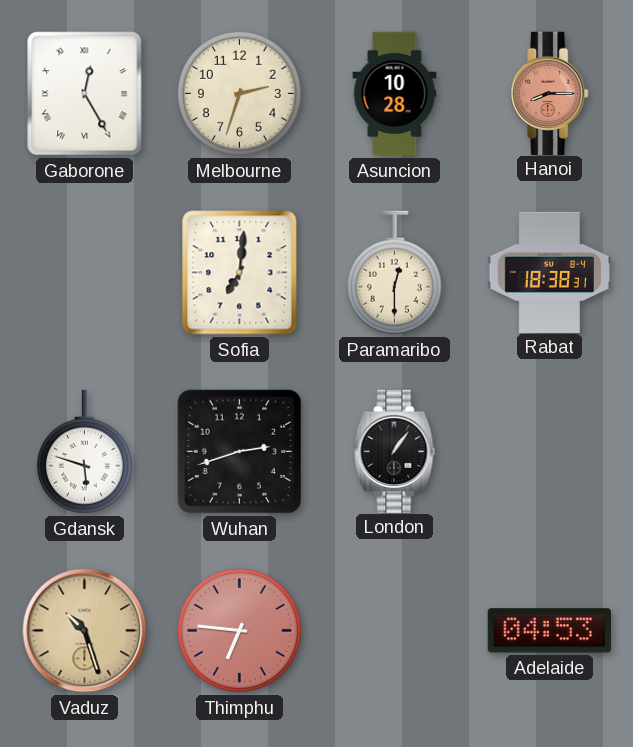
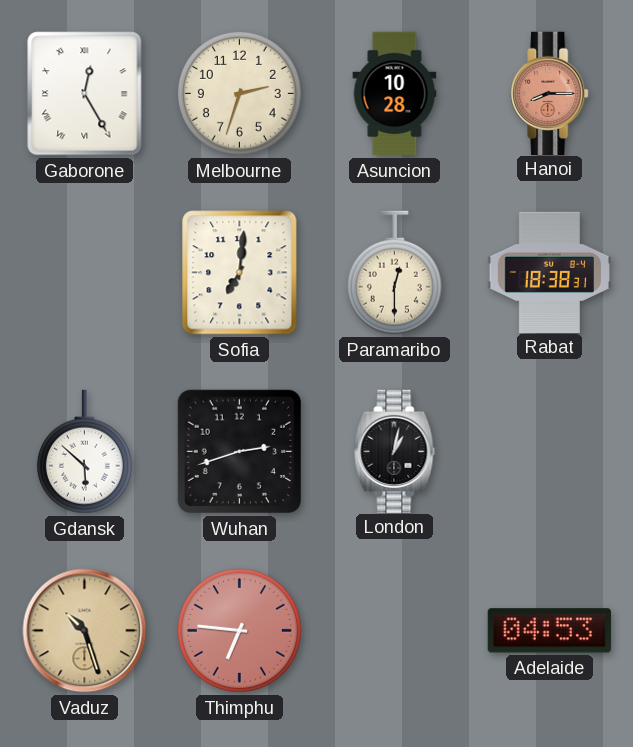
Gdansk: 5:48 -> 5:52
London: 1:06 -> 1:02
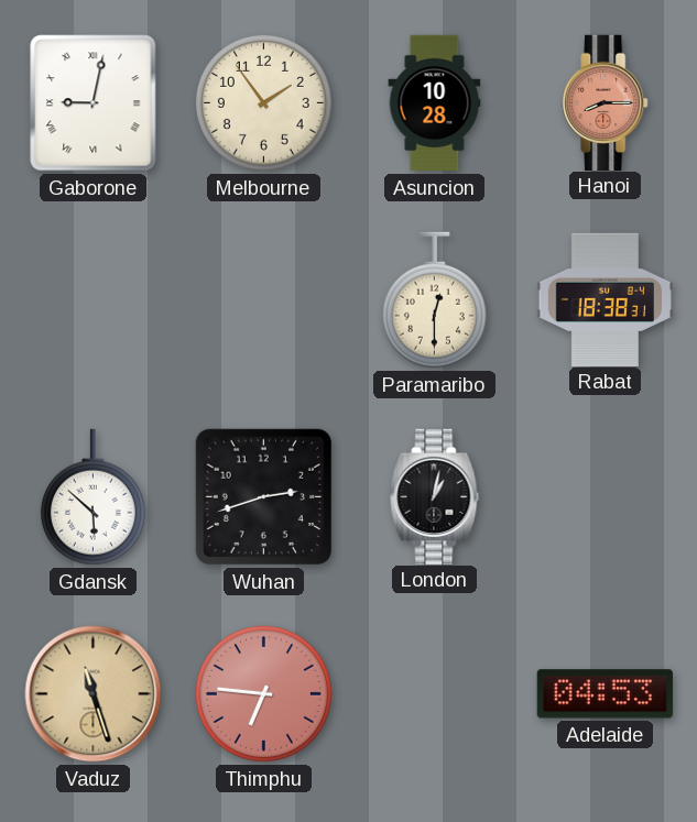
Gaborone: 12:25 -> 9:02
Melbourne: 2:33 -> 1:54
Sofia: 7:01 -> none
Vaduz: 10:27 -> 11:27
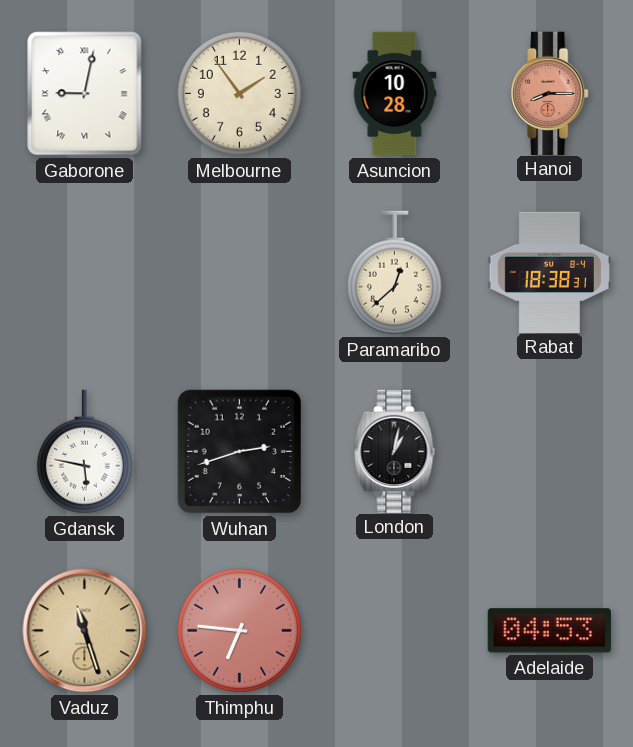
Paramaribo: 12:30 -> 12:38
Gdansk: 5:52 -> 5:47
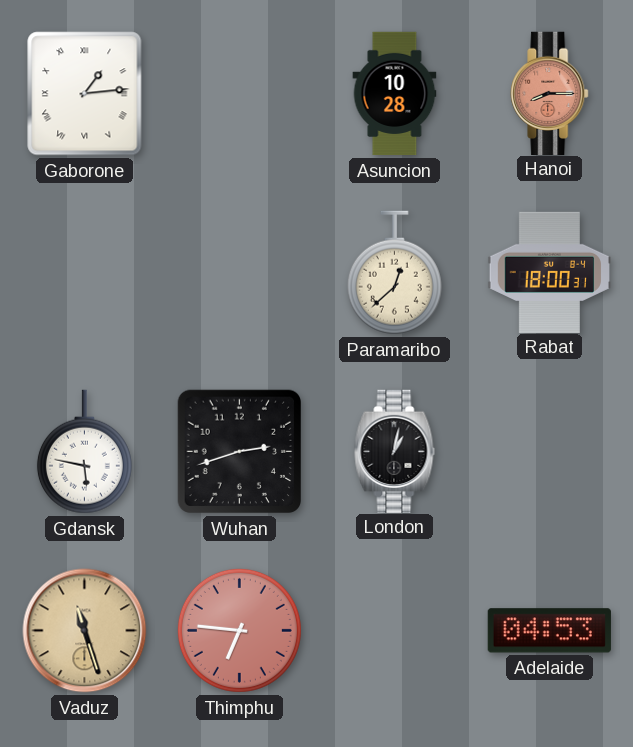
Gaborone: 9:02 -> 1:14
Melbourne: 1:54 -> none
Rabat: 18:38 -> 18:00
